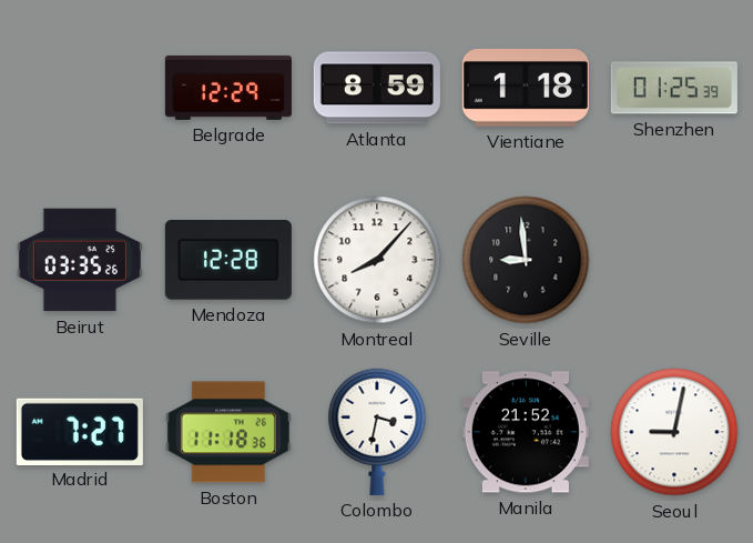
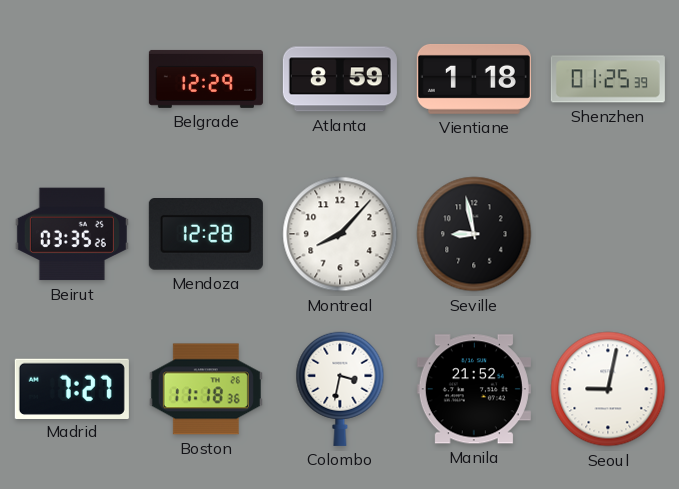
Seville: 8:59 -> 8:58
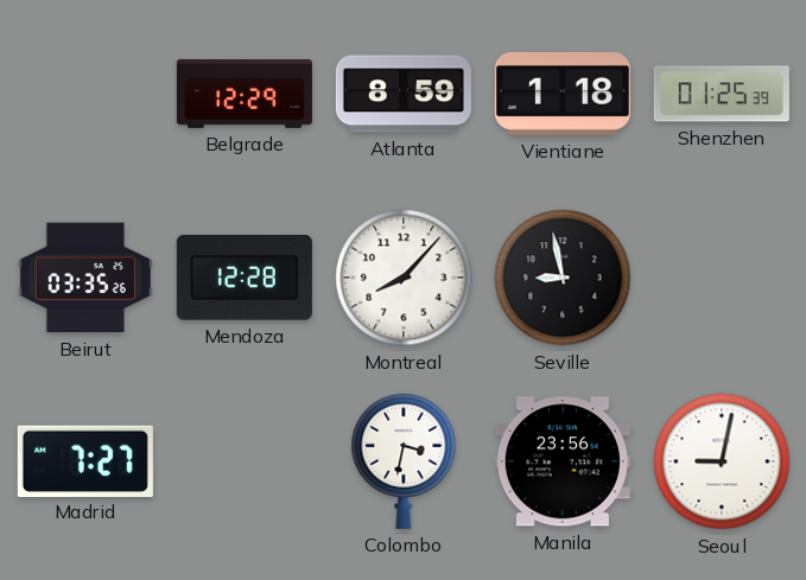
Boston: 11:18 -> none
Manila: 21:52 -> 23:56
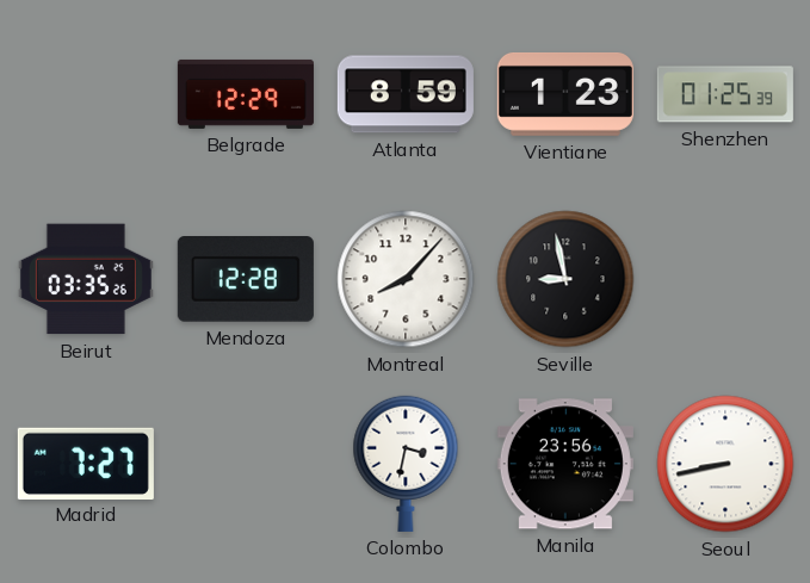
Vientiane: 1:18 -> 1:23
Seoul: 9:02 -> 8:43
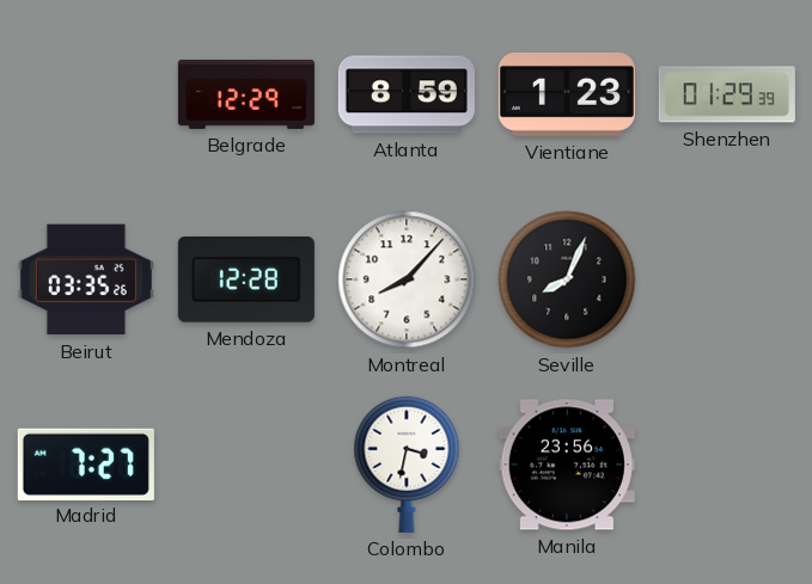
Shenzhen: 01:25 -> 01:29
Seville: 8:58 -> 8:04
Seoul: 8:43 -> none
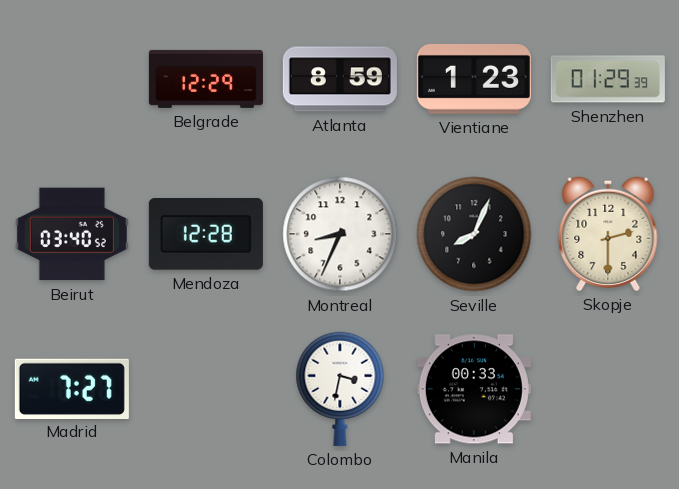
Beirut: 03:35 -> 03:40
Montreal: 8:07 -> 8:34
Skopje: none -> 2:30
Manila: 23:56 -> 00:33
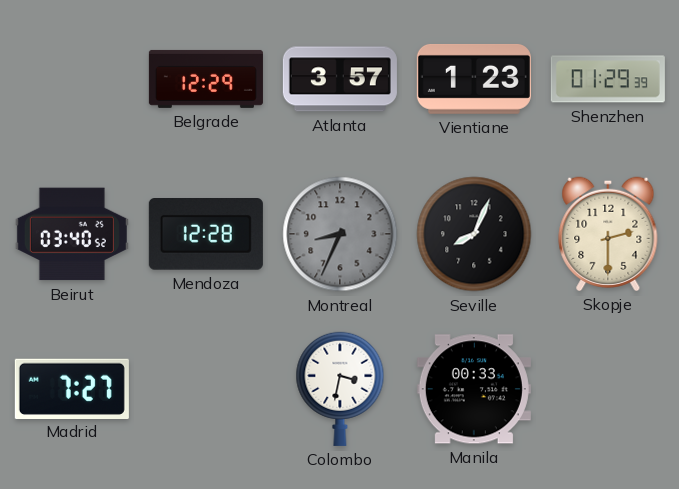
Atlanta: 8:59 -> 3:57
Montreal dial: white -> grey
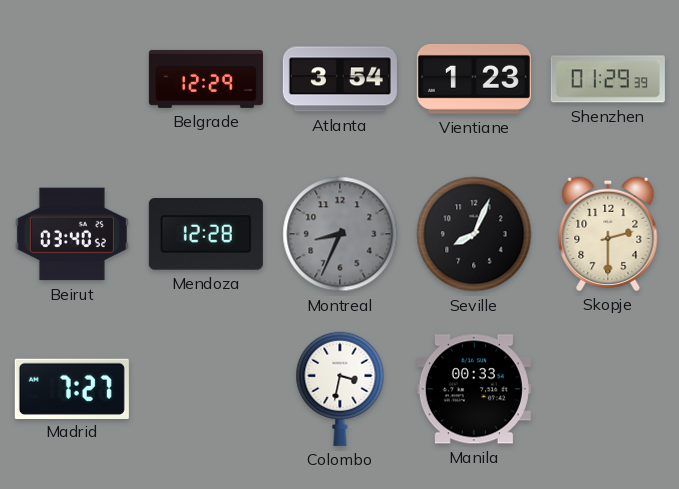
Atlanta: 3:57 -> 3:54
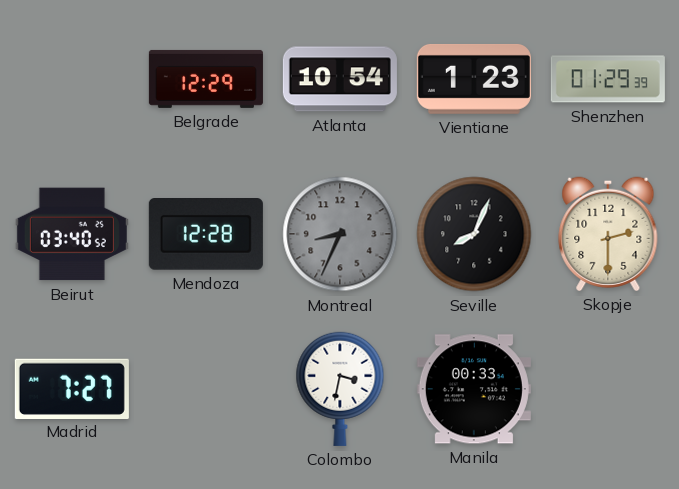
Atlanta: 3:54 -> 10:54
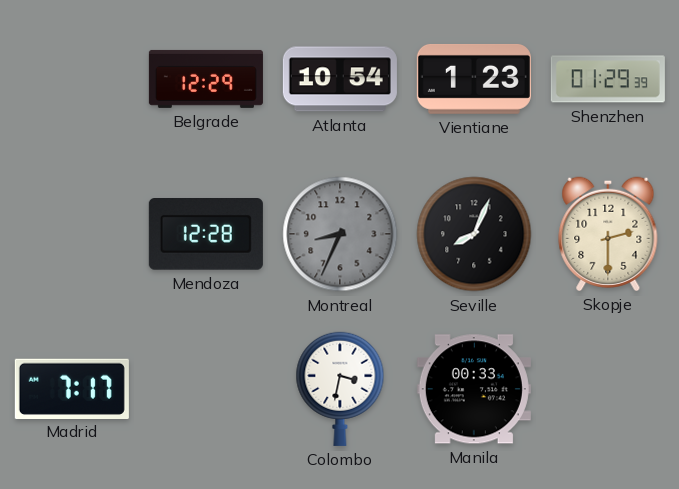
Beirut: 03:40 -> none
Madrid: 7:27 -> 7:17
